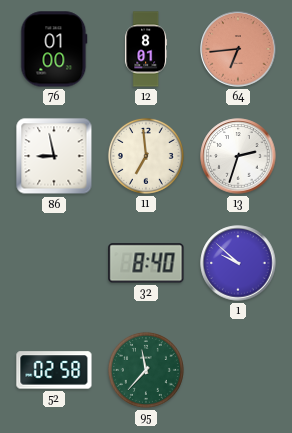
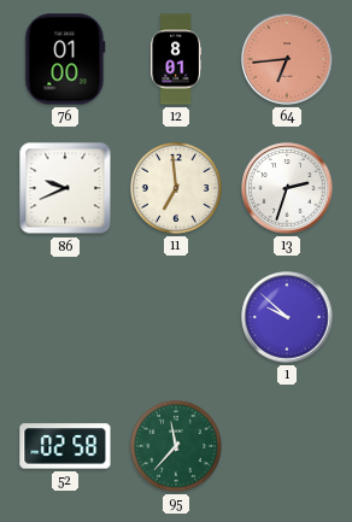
86: 8:58 -> 9:41
32: 8:40 -> none
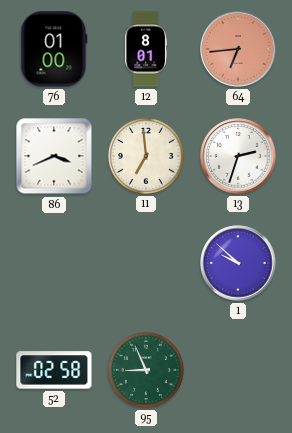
86: 9:41 -> 3:41
95: 11:37 -> 8:56
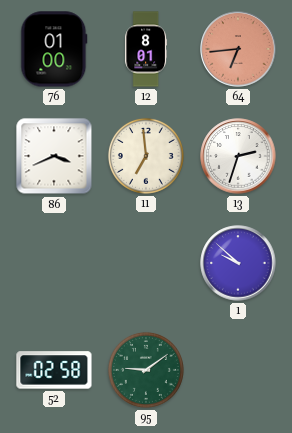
95: 8:56 -> 9:09
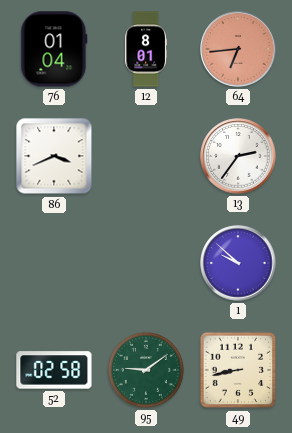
76: 01:00 -> 01:04
11: 6:59 -> none
13: 2:33 -> 2:36
49: none -> 8:43
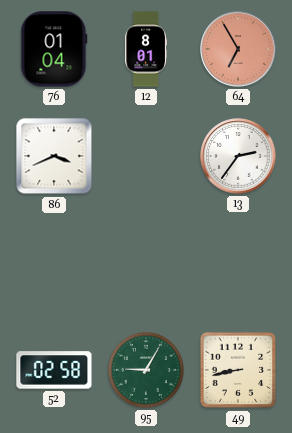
64: 6:44 -> 6:55
1: 9:52 -> none
95: 9:09 -> 9:05
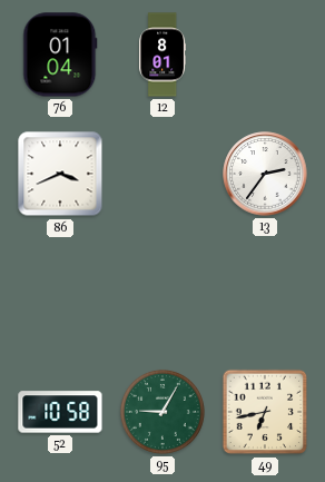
64: 6:55 -> none
52: 02:58 -> 10:58
49: 8:43 -> 6:43
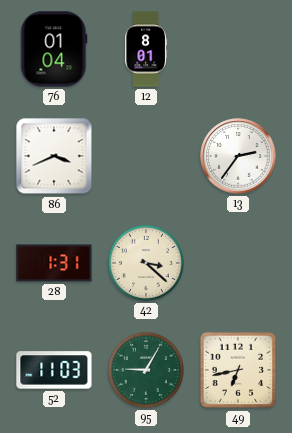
28: none -> 1:31
42: none -> 3:22
52: 10:58 -> 11:03
